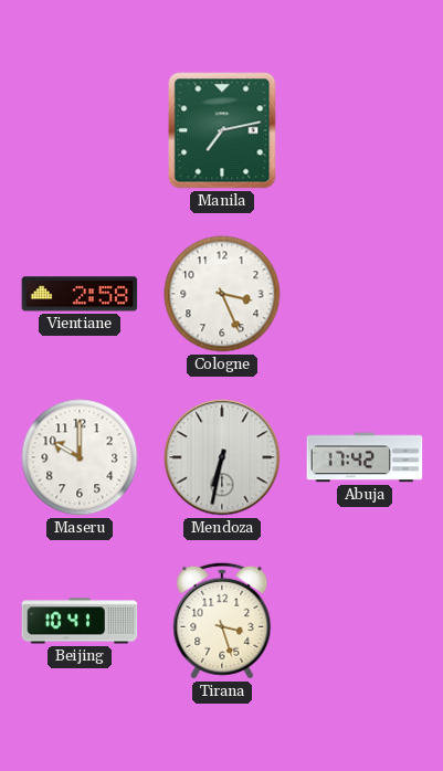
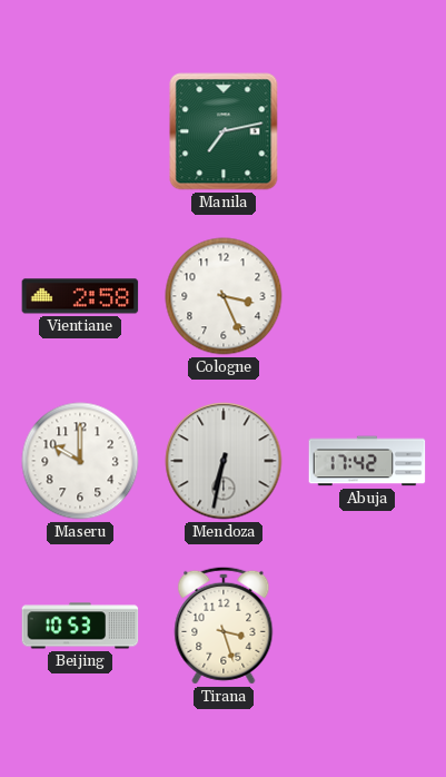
Beijing: 10:41 -> 10:53
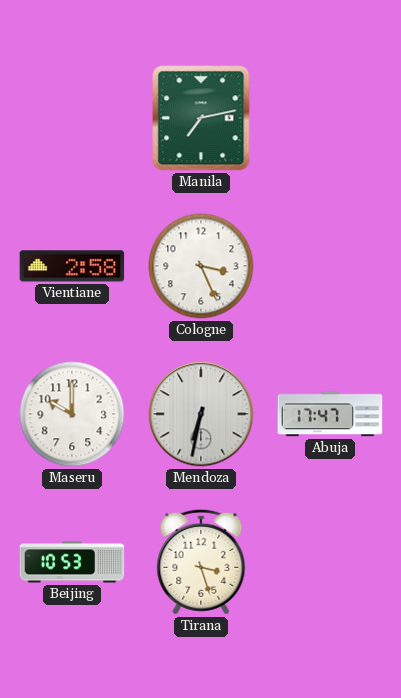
Abuja: 17:42 -> 17:47
